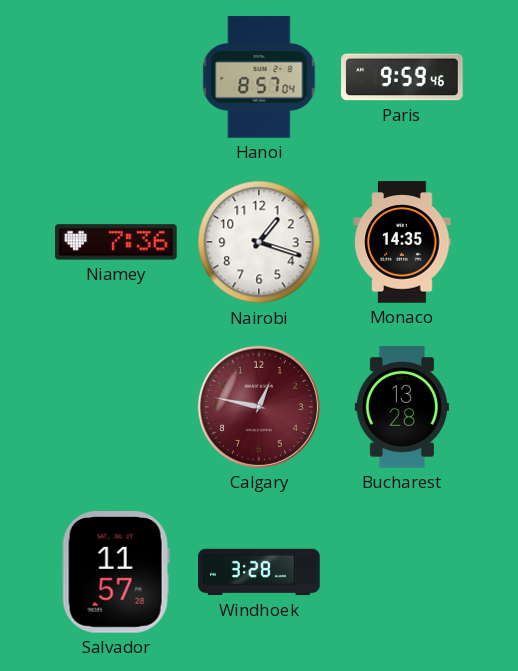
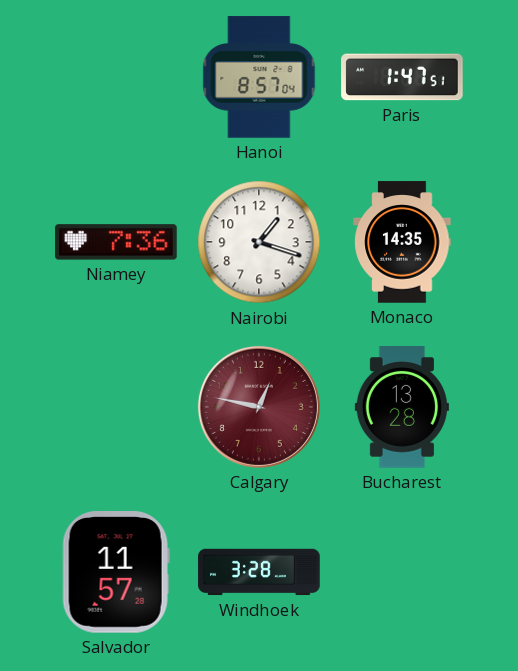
Paris: 9:59 -> 1:47
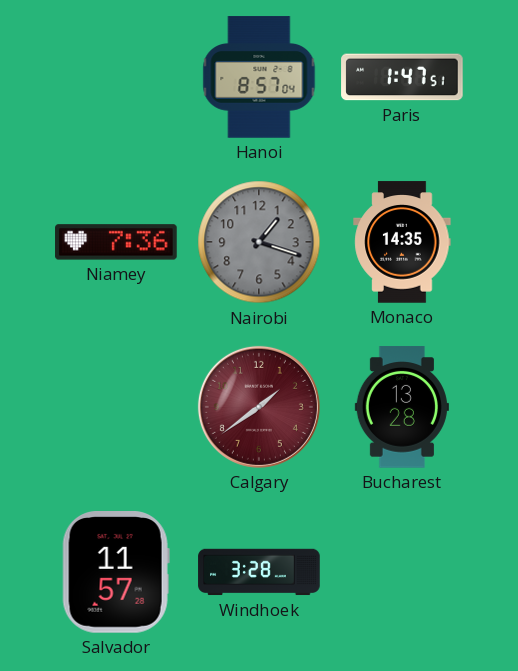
Nairobi dial: white -> grey
Calgary: 12:47 -> 1:39
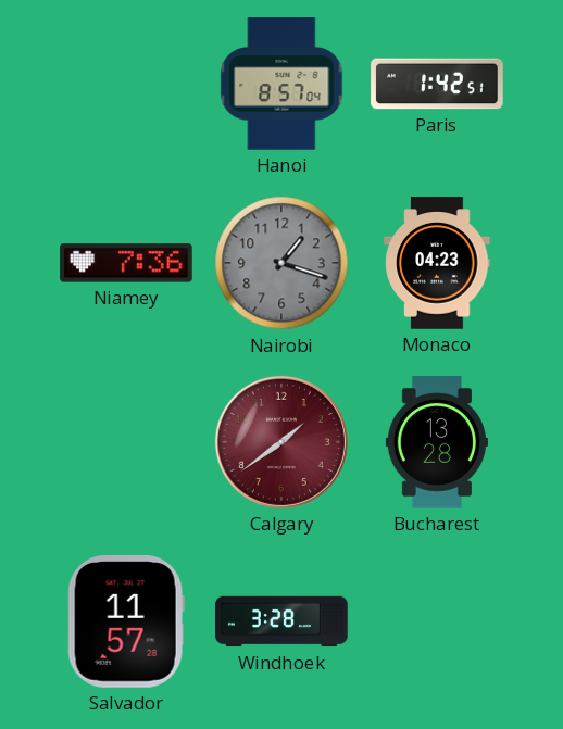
Paris: 1:47 -> 1:42
Monaco: 14:35 -> 04:23
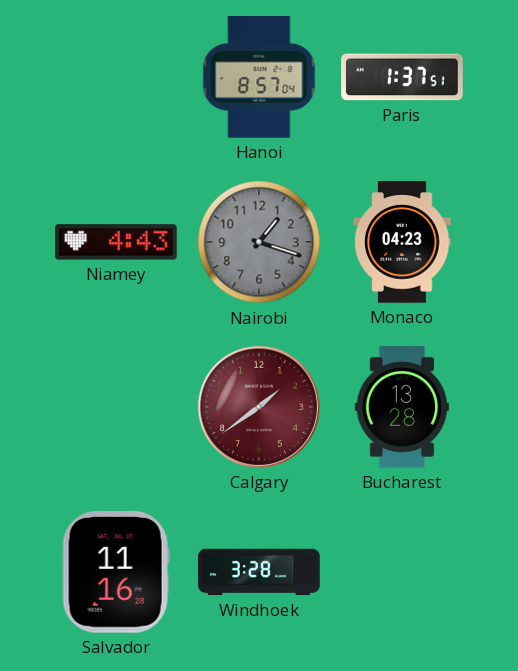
Paris: 1:42 -> 1:37
Niamey: 7:36 -> 4:43
Salvador: 11:57 -> 11:16
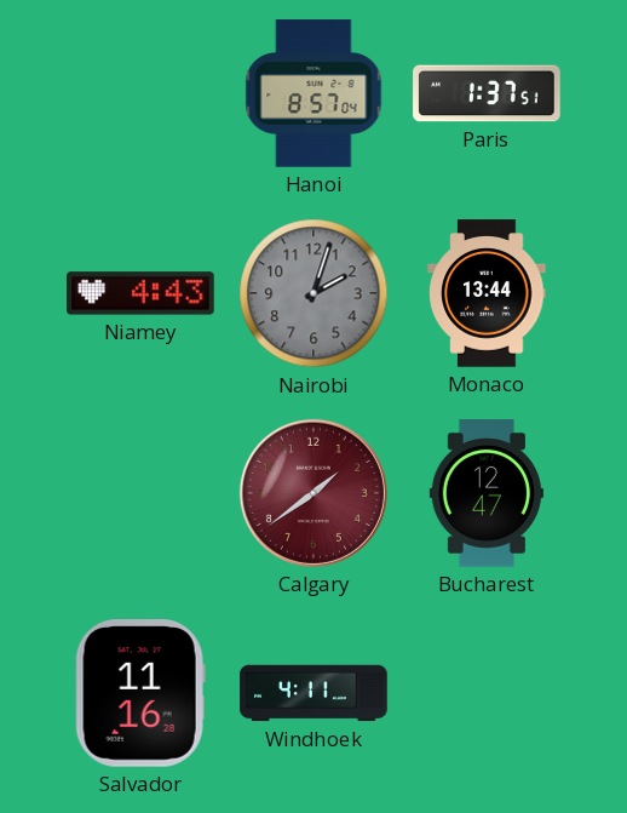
Nairobi: 1:18 -> 2:03
Monaco: 04:23 -> 13:44
Bucharest: 13:28 -> 12:47
Windhoek: 3:28 -> 4:11
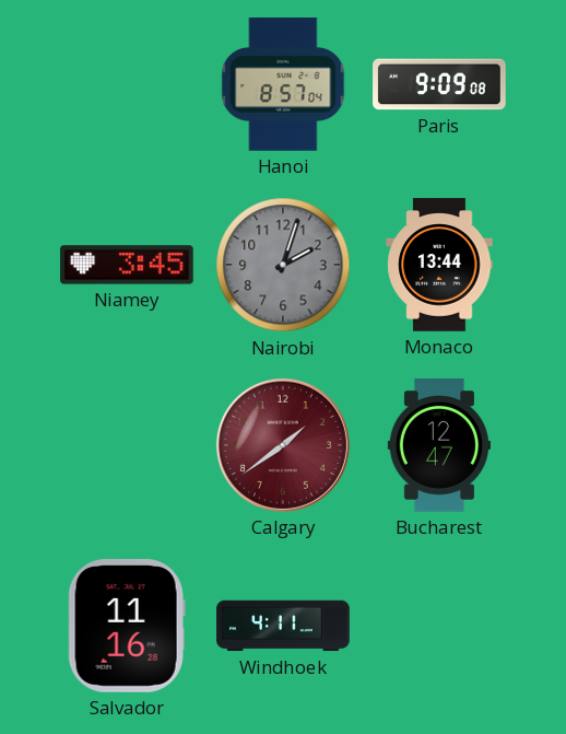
Paris: 1:37 -> 9:09
Niamey: 4:43 -> 3:45
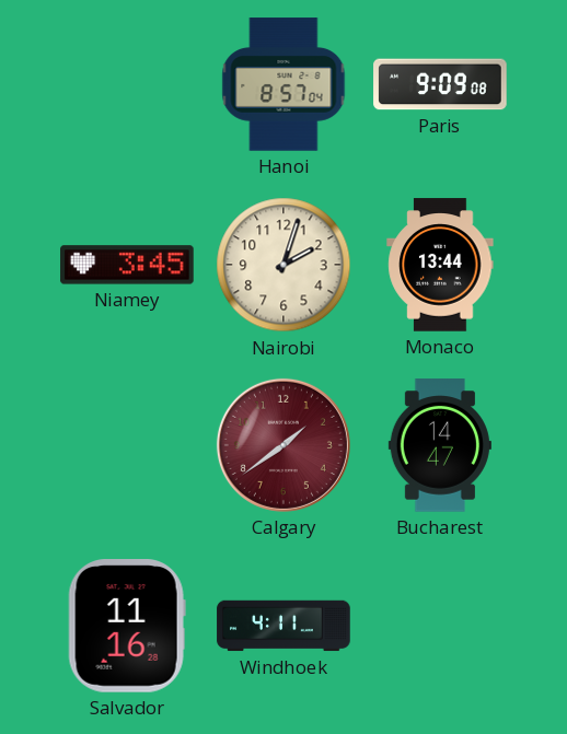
Nairobi dial: grey -> cream
Bucharest: 12:47 -> 14:47
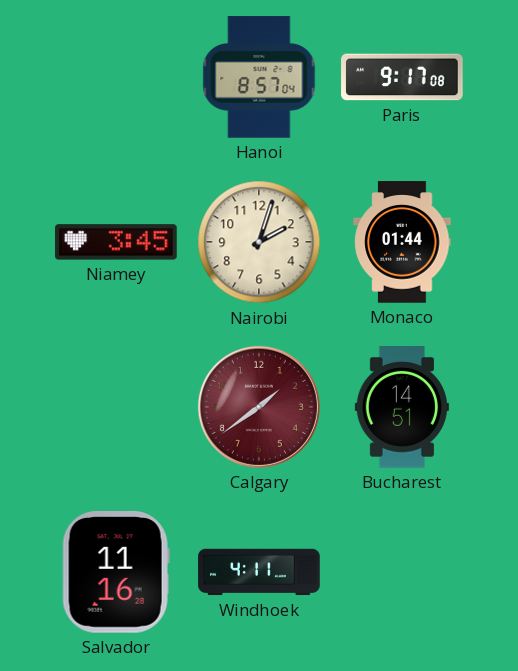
Paris: 9:09 -> 9:17
Monaco: 13:44 -> 01:44
Bucharest: 14:47 -> 14:51
